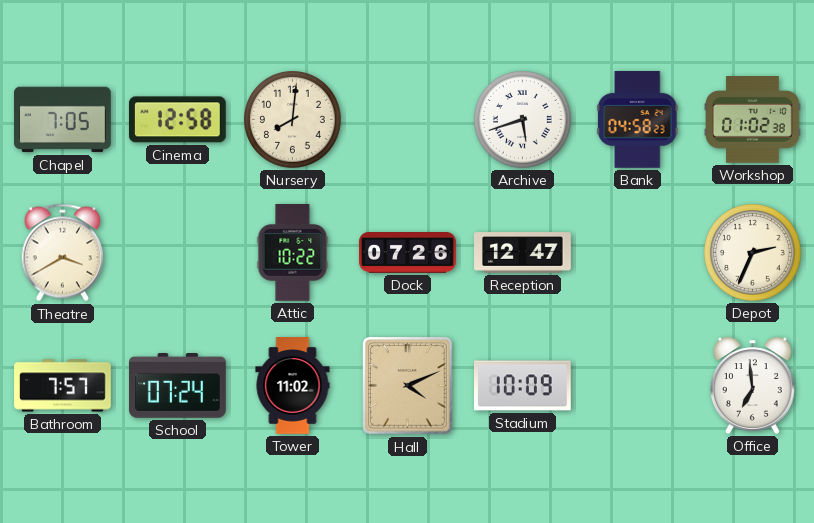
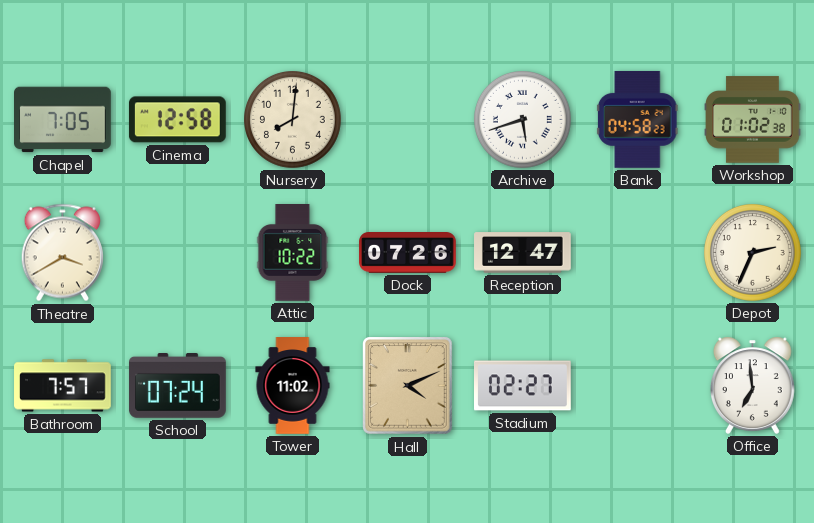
Stadium: 10:09 -> 02:27
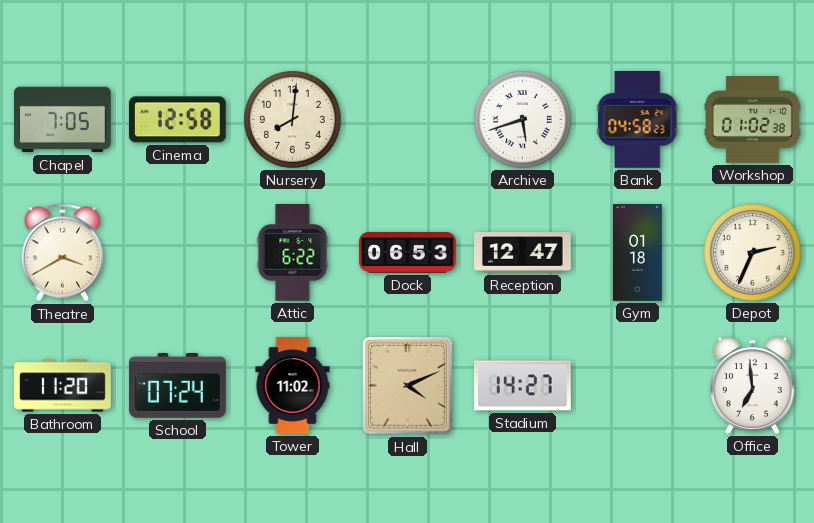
Attic: 10:22 -> 6:22
Dock: 07:26 -> 06:53
Gym: none -> 01:18
Bathroom: 7:57 -> 11:20
Stadium: 02:27 -> 14:27
